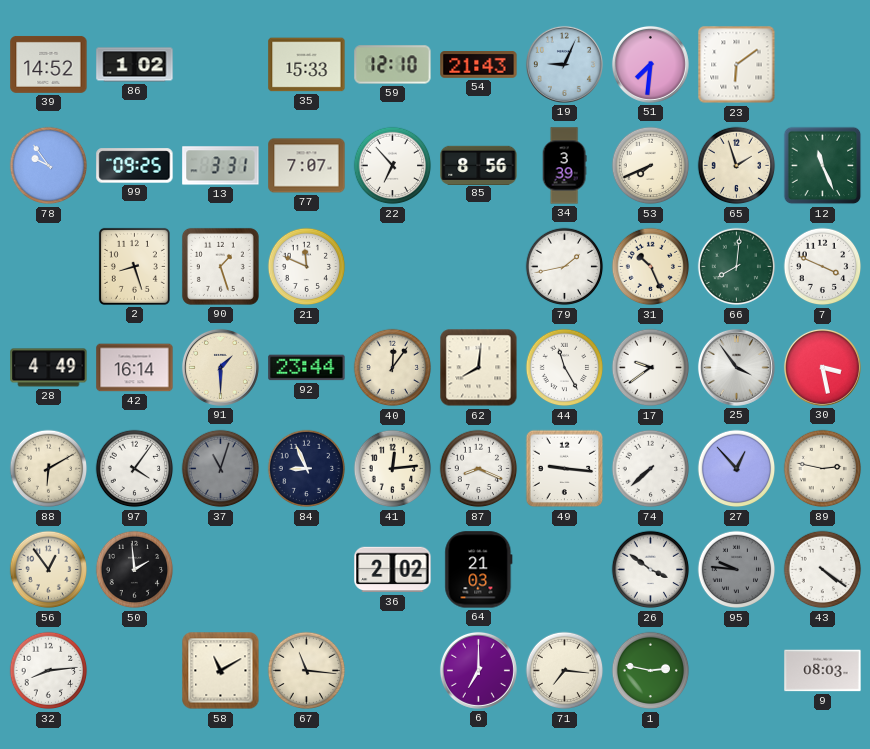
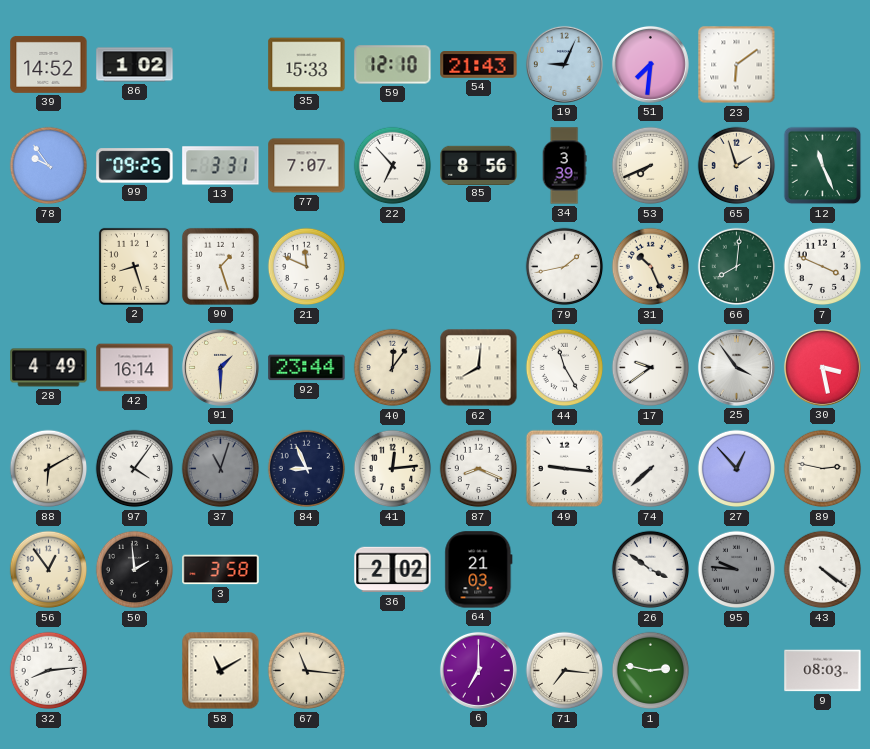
3: none -> 3:58
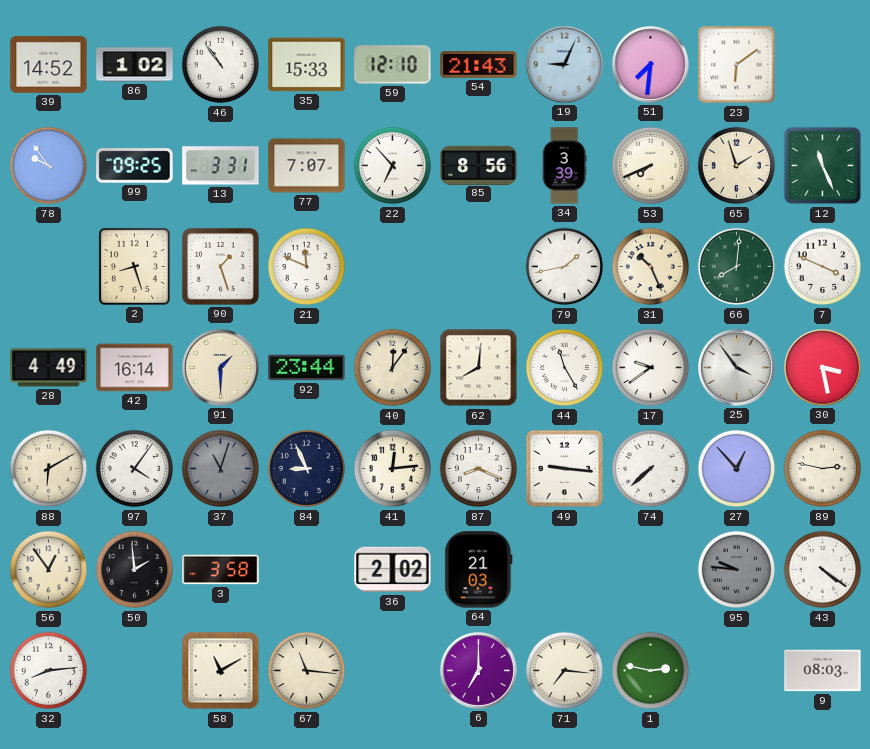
46: none -> 10:54
26: 3:51 -> none
